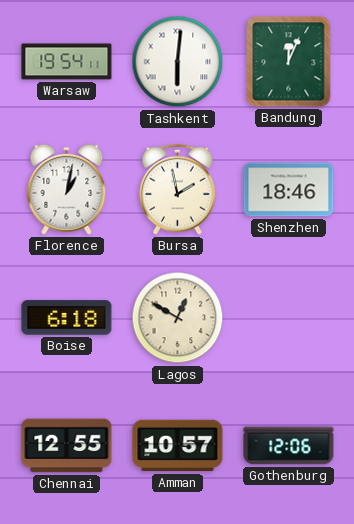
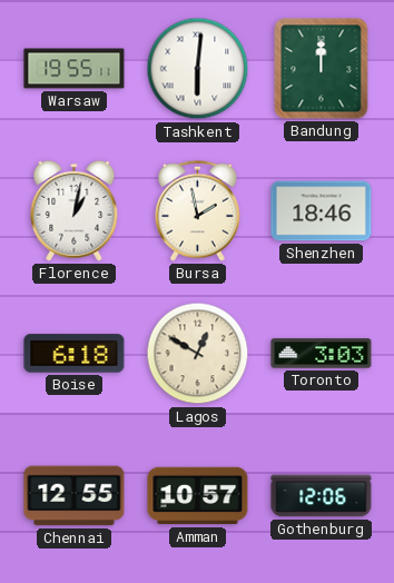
Warsaw: 19:54 -> 19:55
Bandung: 12:04 -> 12:00
Toronto: none -> 3:03
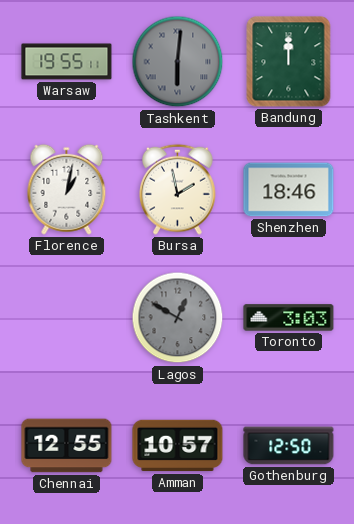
Tashkent dial: white -> grey
Boise: 6:18 -> none
Lagos dial: cream -> grey
Gothenburg: 12:06 -> 12:50
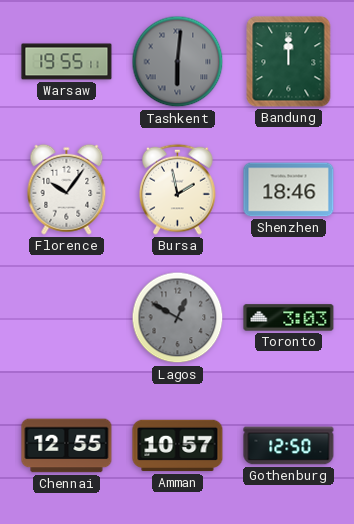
Florence: 1:02 -> 10:06
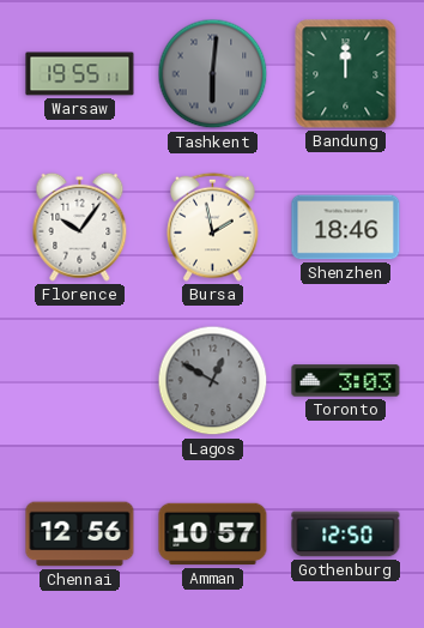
Chennai: 12:55 -> 12:56
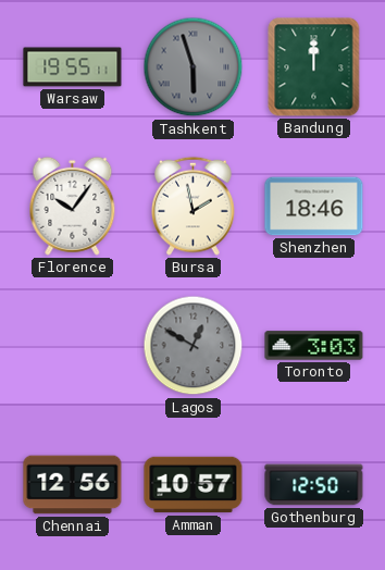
Tashkent: 6:01 -> 5:57
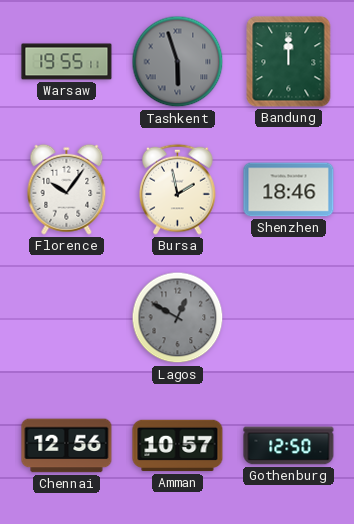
Toronto: 3:03 -> none
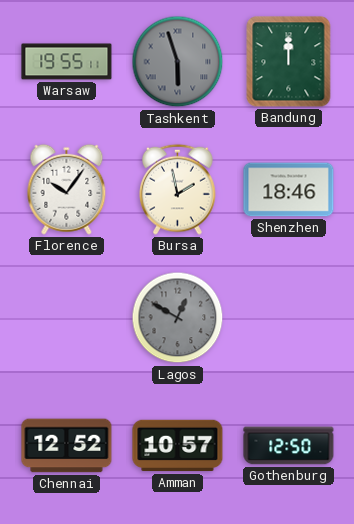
Chennai: 12:56 -> 12:52
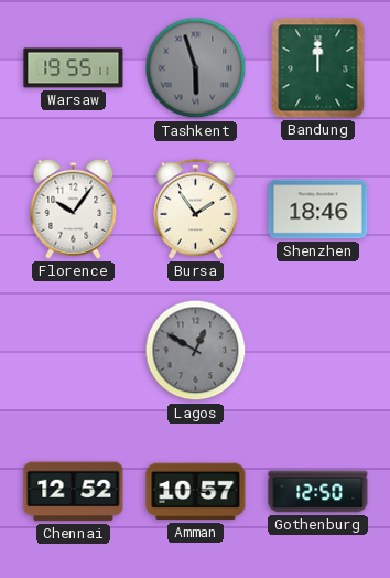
Bursa: 1:58 -> 1:54
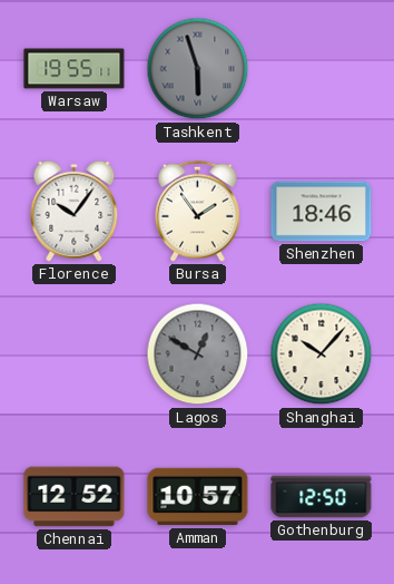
Bandung: 12:00 -> none
Shanghai: none -> 10:07
